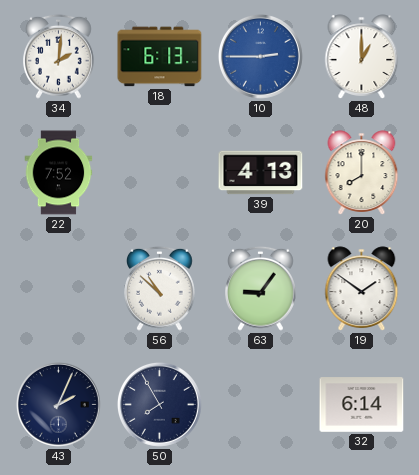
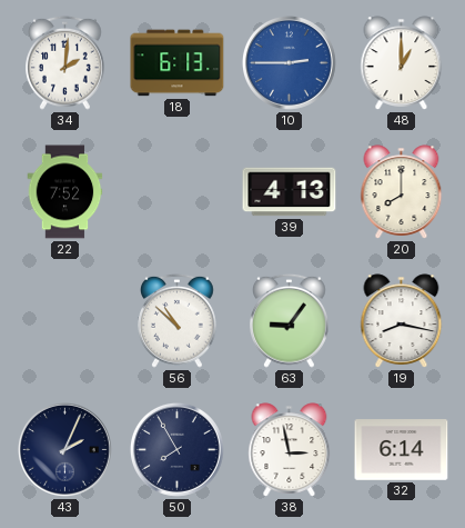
19: 1:51 -> 8:17
38: none -> 2:58
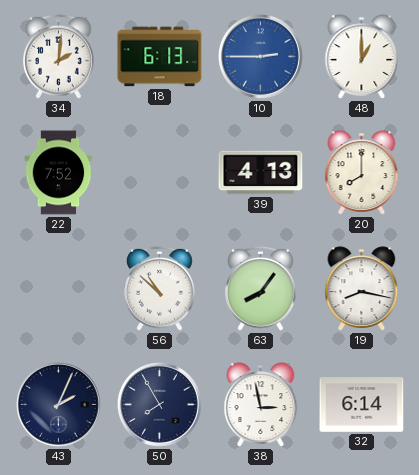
63: 9:06 -> 8:06
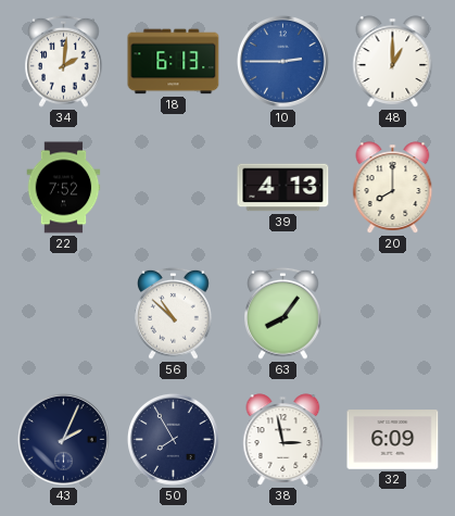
19: 8:17 -> none
32: 6:14 -> 6:09
